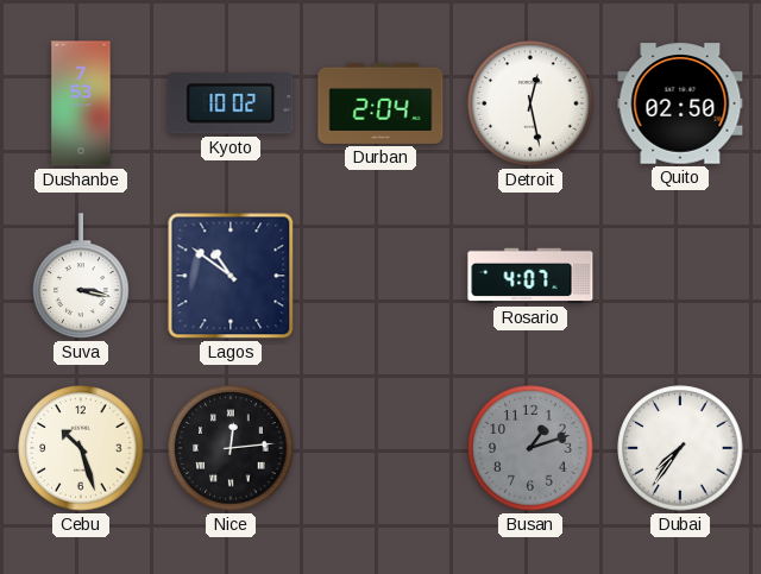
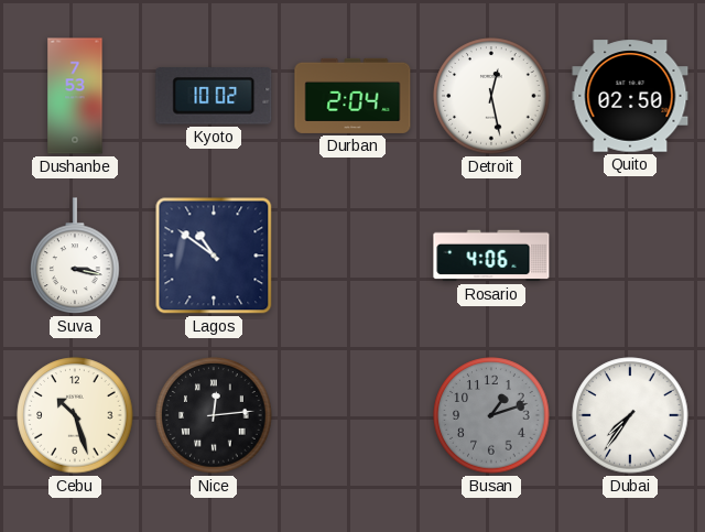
Rosario: 4:07 -> 4:06
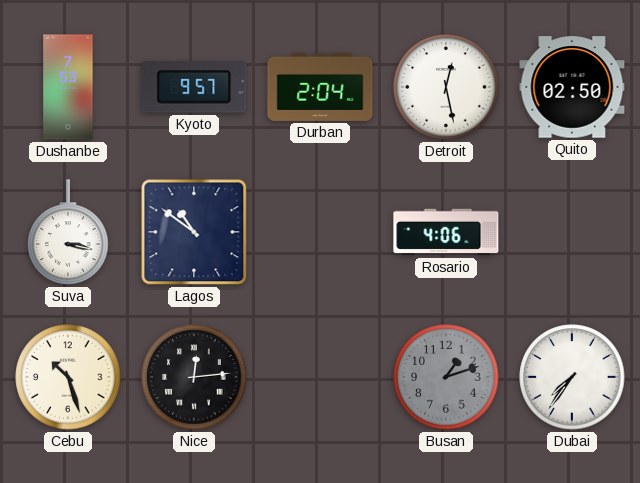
Kyoto: 10:02 -> 9:57
